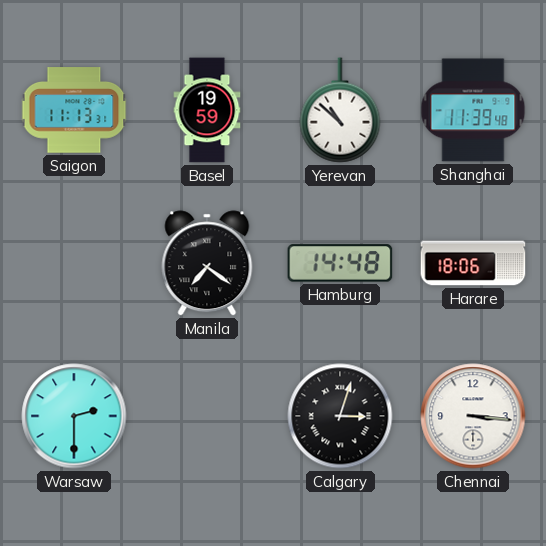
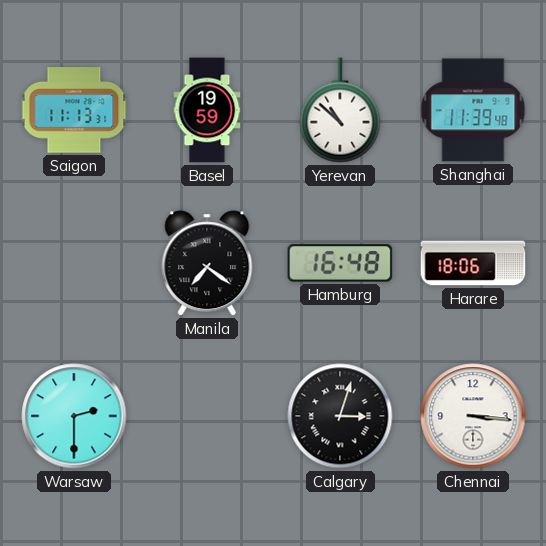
Hamburg: 14:48 -> 16:48
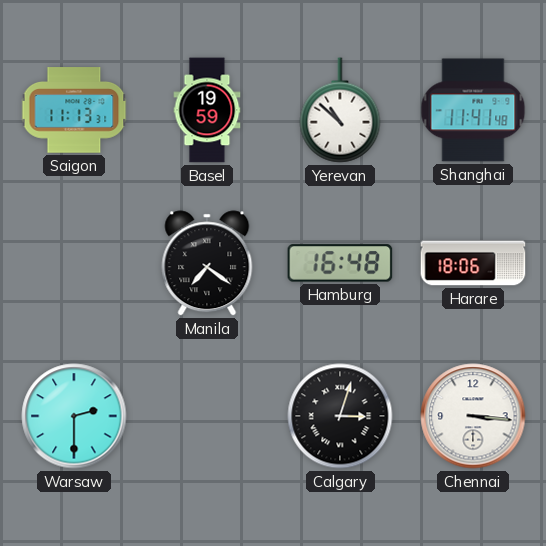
Shanghai: 11:39 -> 11:41
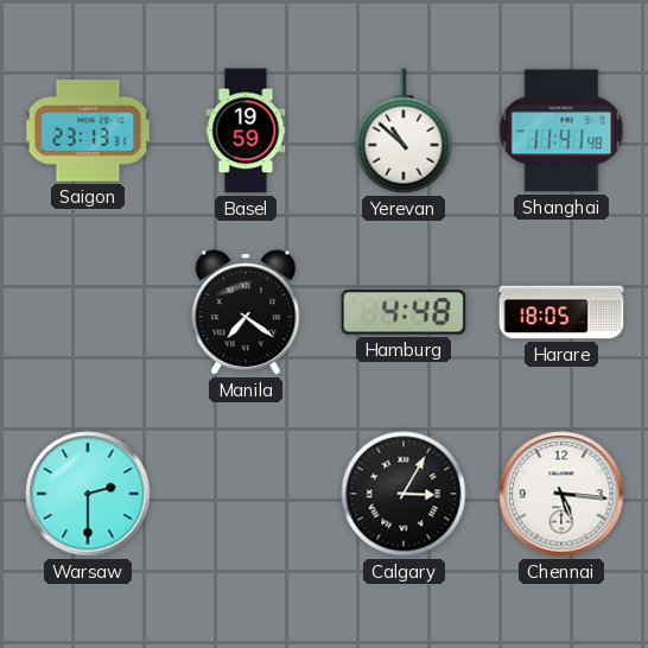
Saigon: 11:13 -> 23:13
Hamburg: 16:48 -> 4:48
Harare: 18:06 -> 18:05
Calgary: 3:03 -> 3:05
Chennai: 3:16 -> 5:16
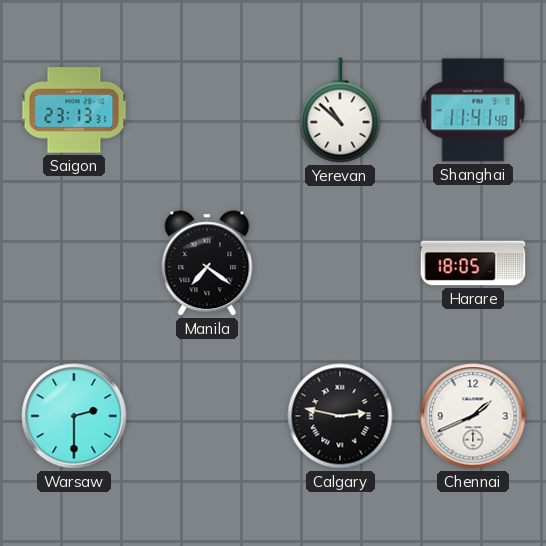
Basel: 19:59 -> none
Hamburg: 4:48 -> none
Calgary: 3:05 -> 2:47
Chennai: 5:16 -> 1:41
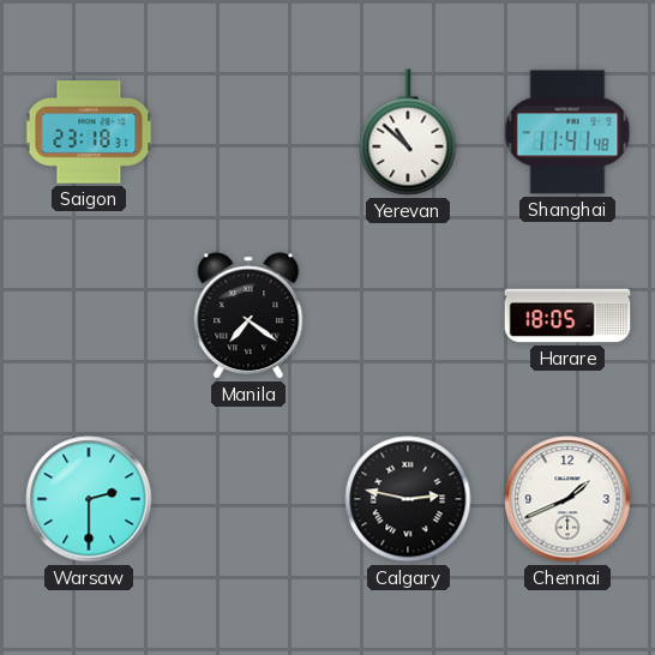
Saigon: 23:13 -> 23:18
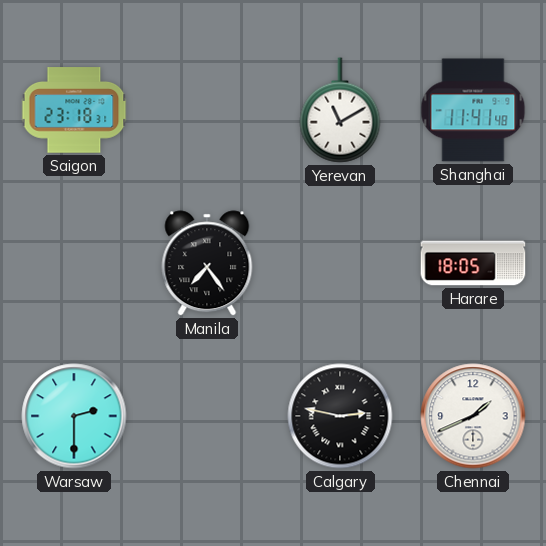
Yerevan: 10:52 -> 11:10
Manila: 7:21 -> 7:24
